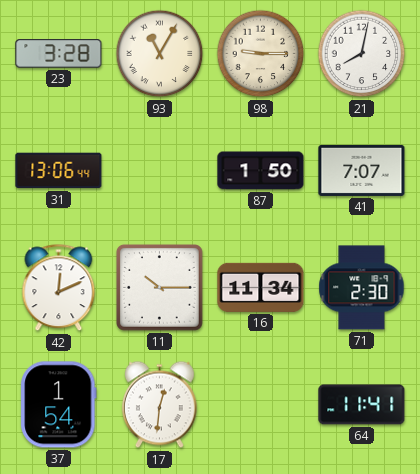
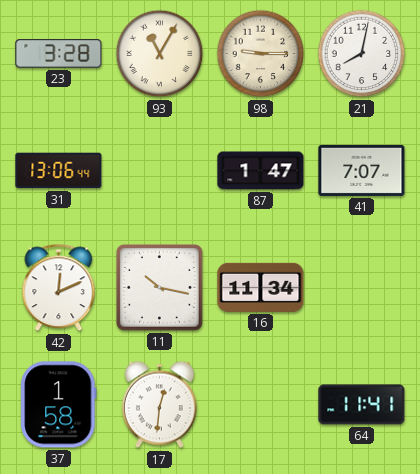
87: 1:50 -> 1:47
11: 10:15 -> 10:17
71: 2:30 -> none
37: 1:54 -> 1:58
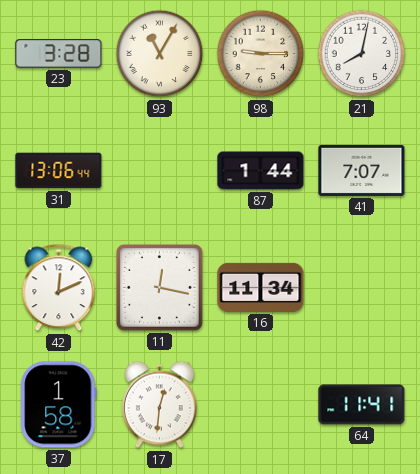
87: 1:47 -> 1:44
11: 10:17 -> 12:17
